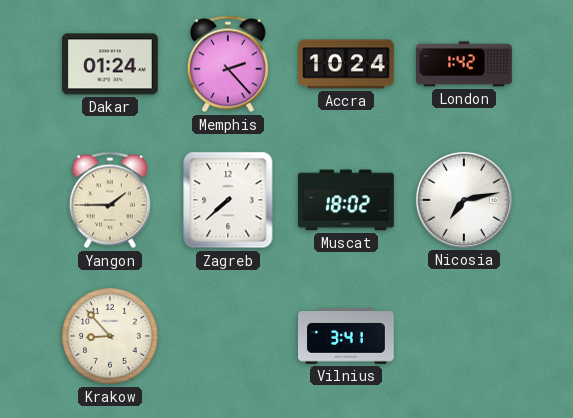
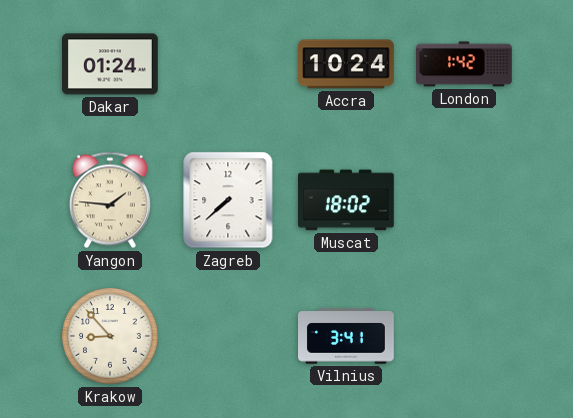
Memphis: 2:23 -> none
Yangon: 1:45 -> 1:46
Nicosia: 7:13 -> none
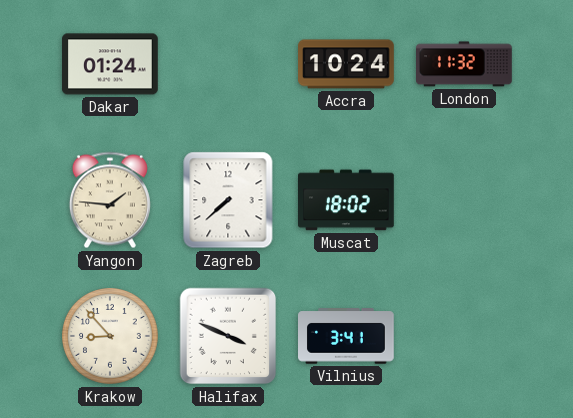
London: 1:42 -> 11:32
Halifax: none -> 3:49
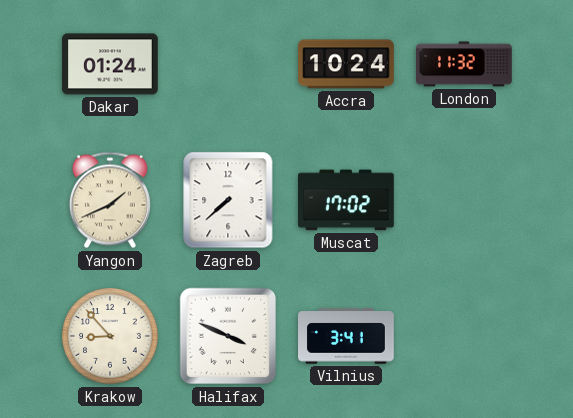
Yangon: 1:46 -> 1:41
Muscat: 18:02 -> 17:02
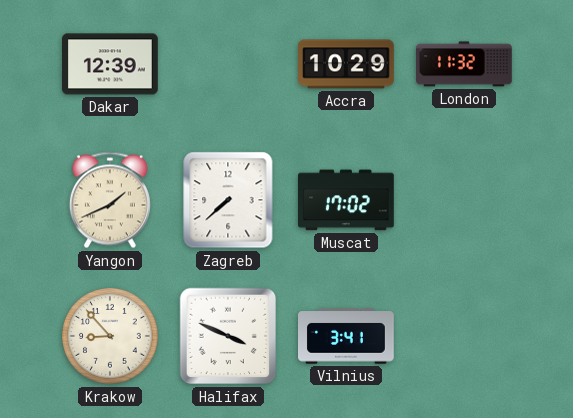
Dakar: 01:24 -> 12:39
Accra: 10:24 -> 10:29
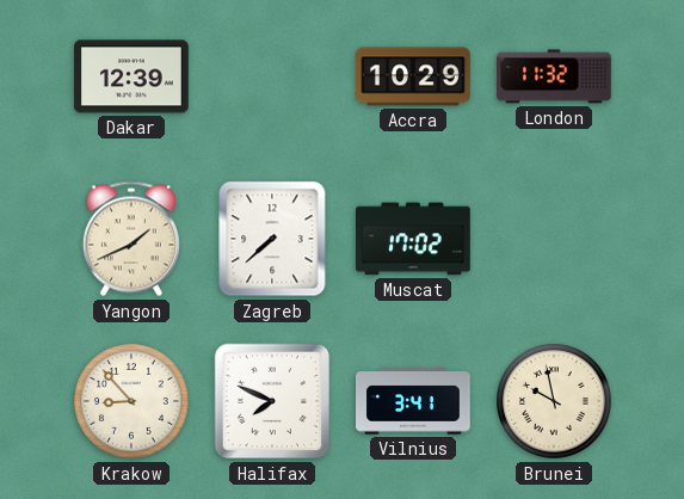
Halifax: 3:49 -> 7:49
Brunei: none -> 9:58
